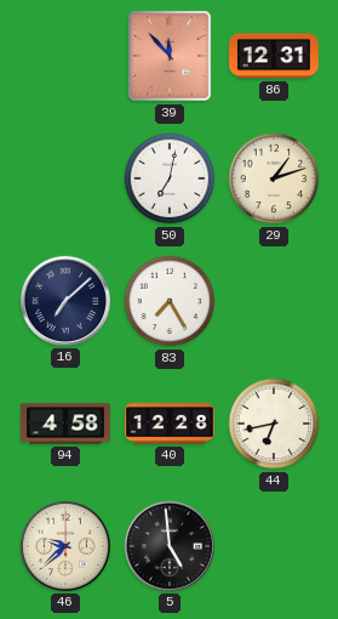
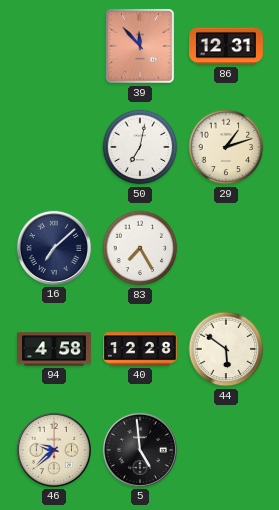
44: 6:43 -> 5:51
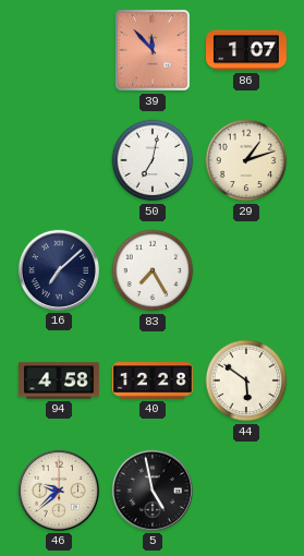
86: 12:31 -> 1:07
5: 4:59 -> 4:58
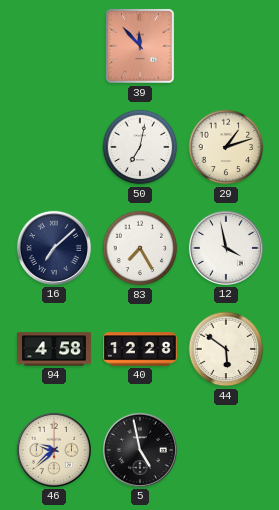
86: 1:07 -> none
12: none -> 3:58
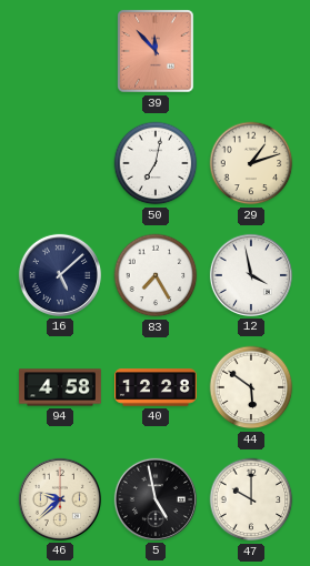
16: 7:08 -> 5:08
47: none -> 10:00
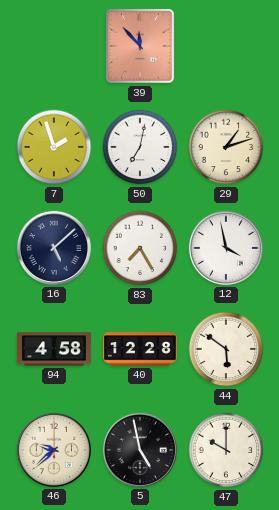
7: none -> 1:57
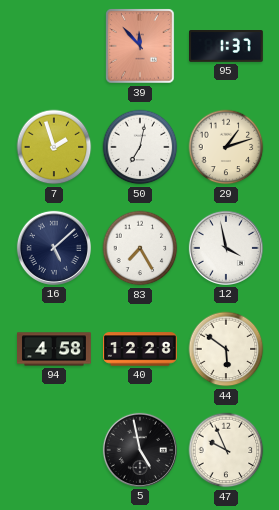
95: none -> 1:37
46: 9:38 -> none
47: 10:00 -> 9:56
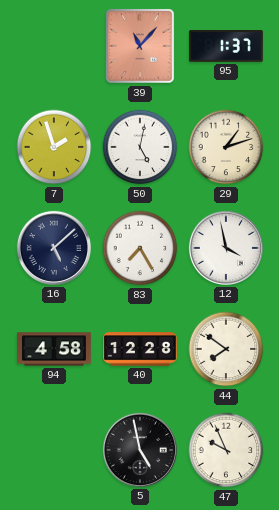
39: 11:53 -> 11:07
50: 7:02 -> 5:02
44: 5:51 -> 7:51
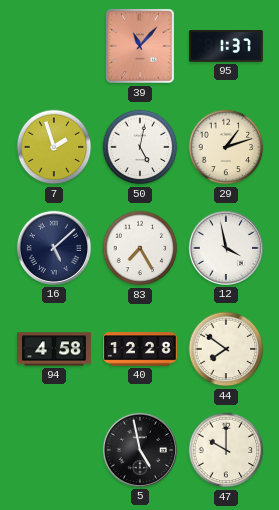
47: 9:56 -> 10:00
